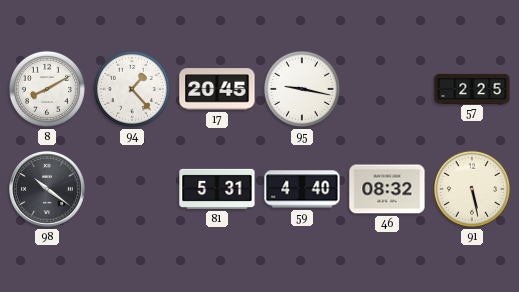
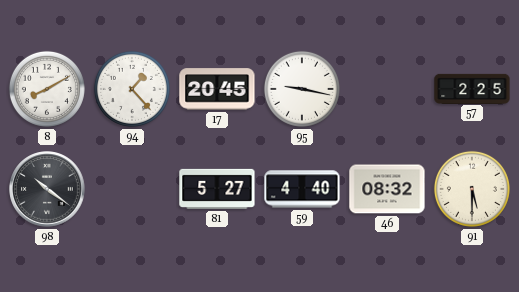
81: 5:31 -> 5:27
91: 5:28 -> 5:30
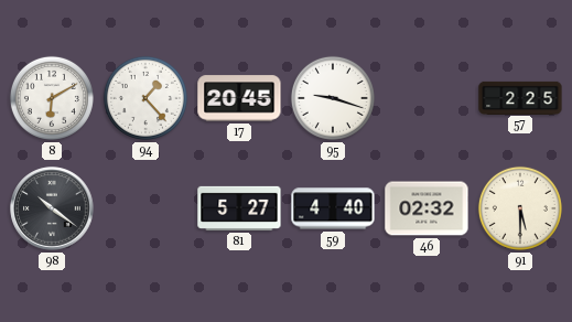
8: 8:10 -> 6:10
95: 9:17 -> 9:18
46: 08:32 -> 02:32
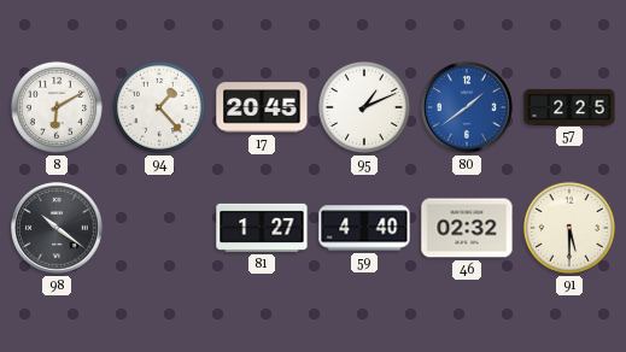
95: 9:18 -> 1:11
80: none -> 1:39
81: 5:27 -> 1:27
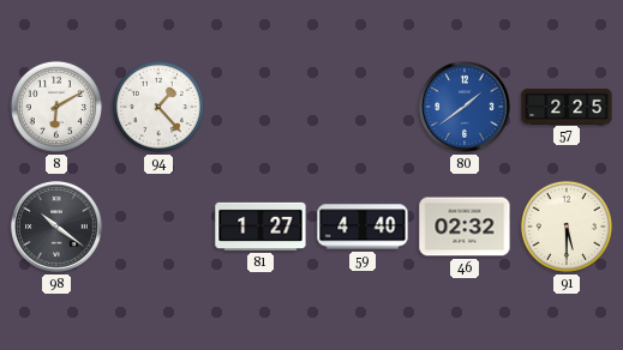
17: 20:45 -> none
95: 1:11 -> none
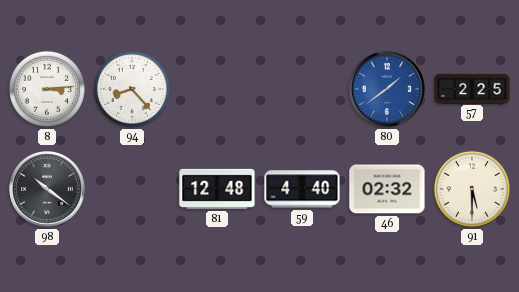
8: 6:10 -> 3:14
94: 1:23 -> 8:23
81: 1:27 -> 12:48
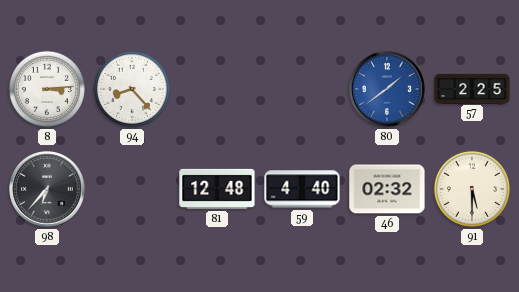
98: 10:21 -> 6:37
